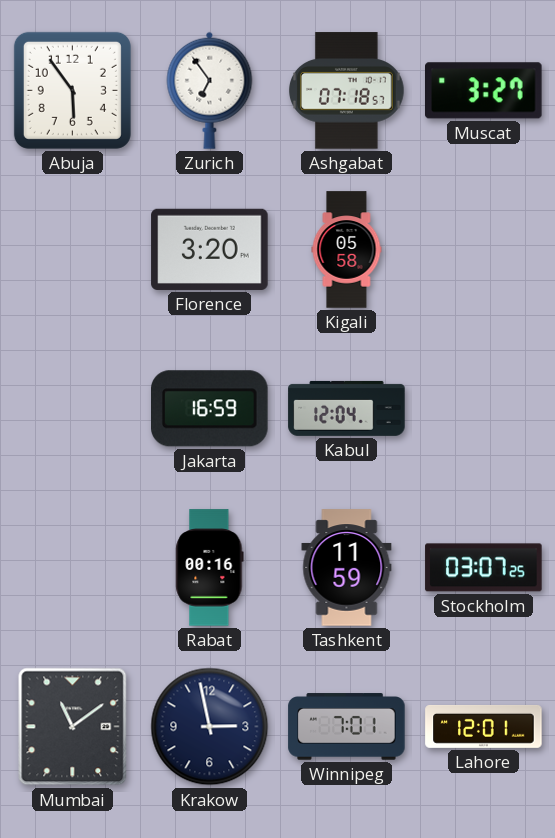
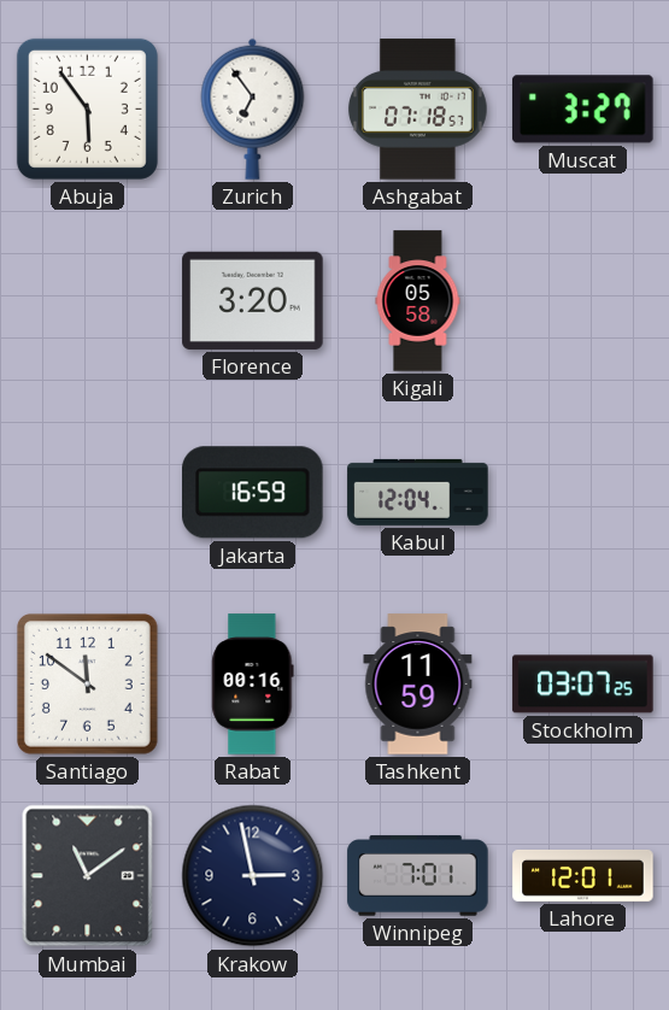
Santiago: none -> 11:51
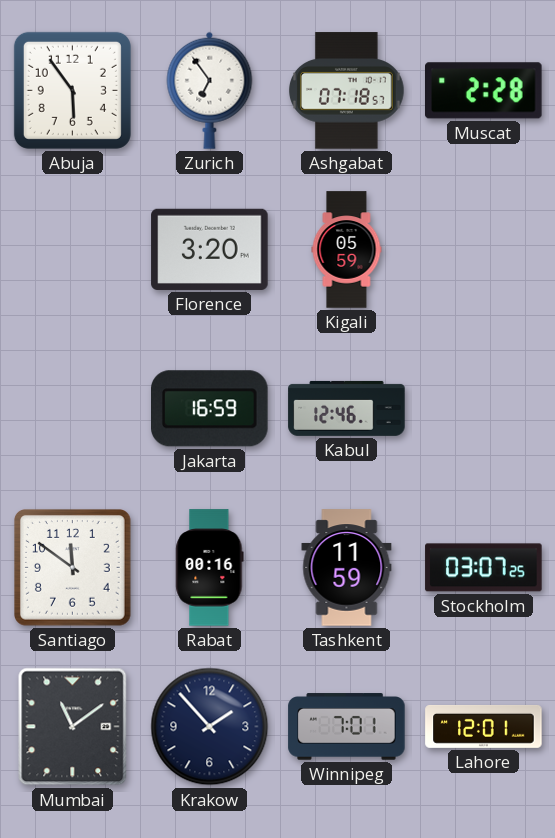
Muscat: 3:27 -> 2:28
Kigali: 05:58 -> 05:59
Kabul: 12:04 -> 12:46
Krakow: 2:58 -> 1:53
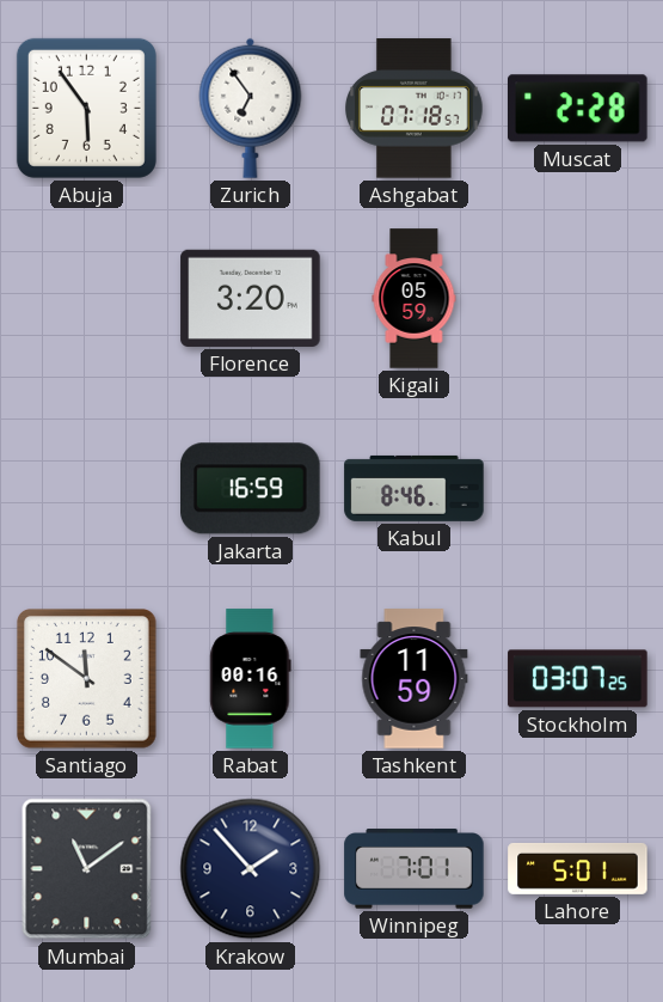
Kabul: 12:46 -> 8:46
Lahore: 12:01 -> 5:01
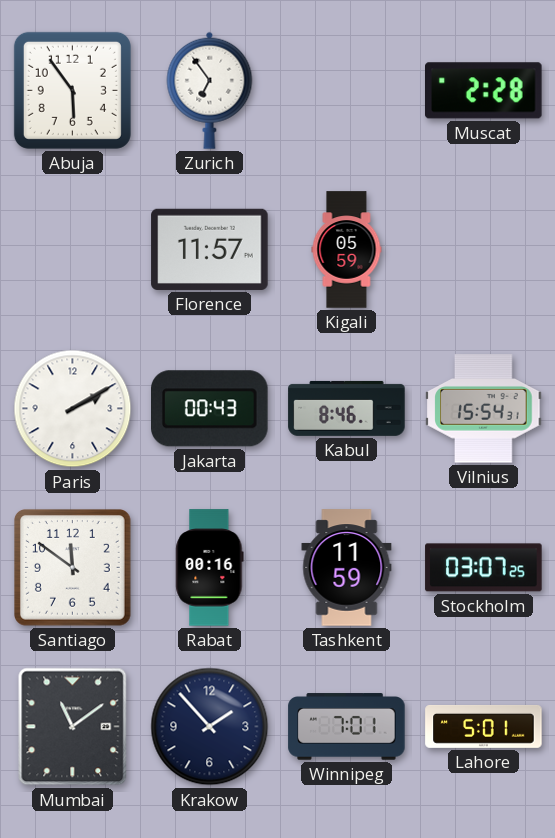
Ashgabat: 07:18 -> none
Florence: 3:20 -> 11:57
Paris: none -> 2:10
Jakarta: 16:59 -> 00:43
Vilnius: none -> 15:54
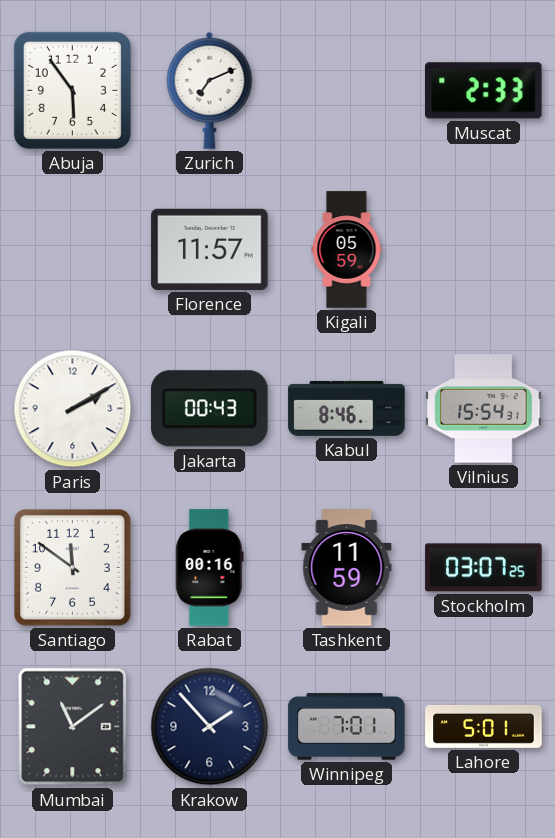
Zurich: 6:54 -> 7:11
Muscat: 2:28 -> 2:33
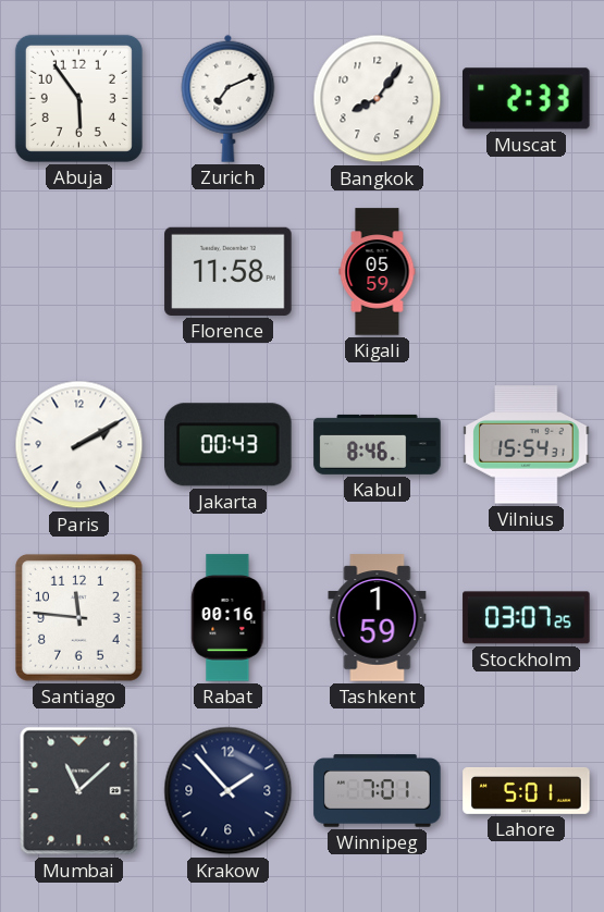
Bangkok: none -> 8:06
Florence: 11:57 -> 11:58
Santiago: 11:51 -> 11:46
Tashkent: 11:59 -> 1:59
Mumbai: 11:09 -> 11:08
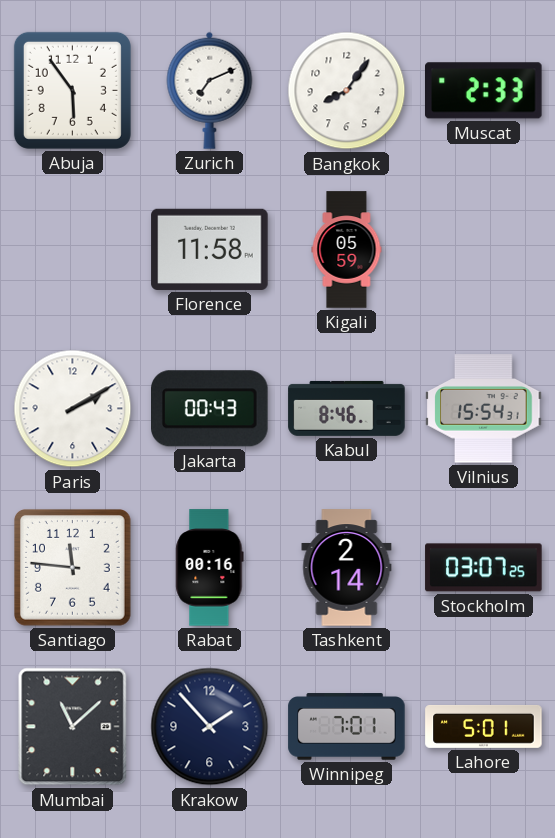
Tashkent: 1:59 -> 2:14
